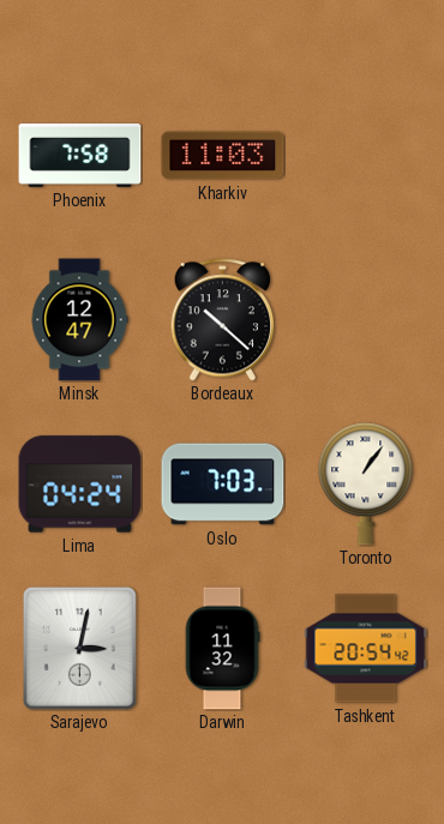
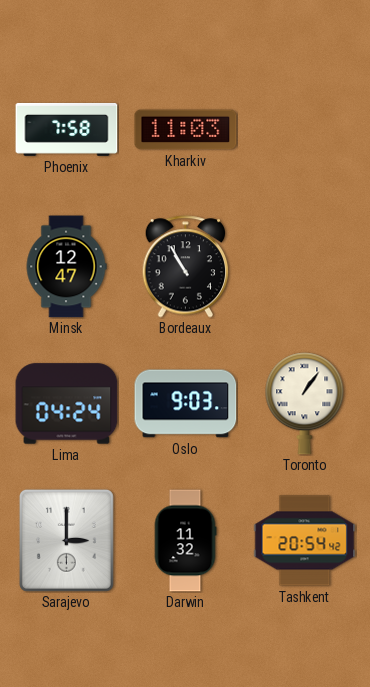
Bordeaux: 10:22 -> 10:55
Oslo: 7:03 -> 9:03
Sarajevo: 3:02 -> 3:00
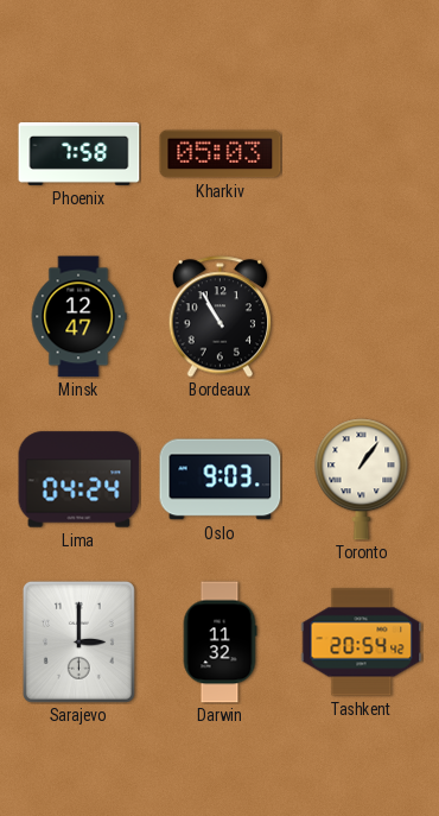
Kharkiv: 11:03 -> 05:03
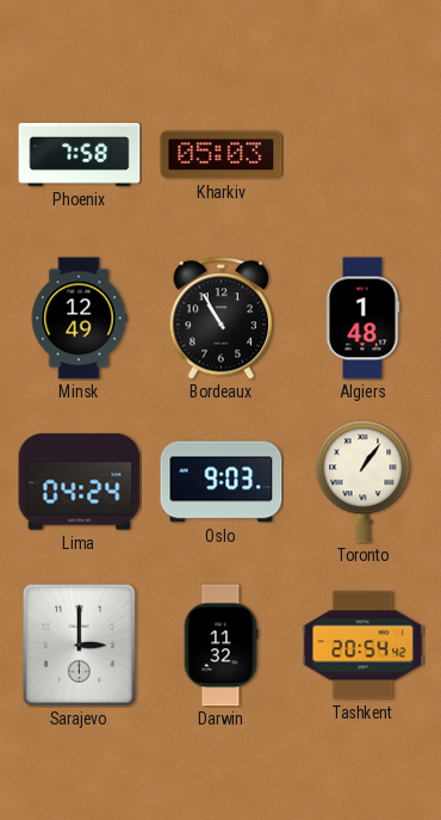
Minsk: 12:47 -> 12:49
Algiers: none -> 1:48
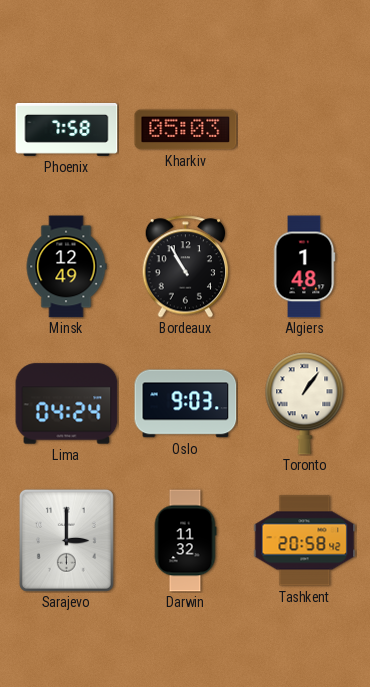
Tashkent: 20:54 -> 20:58
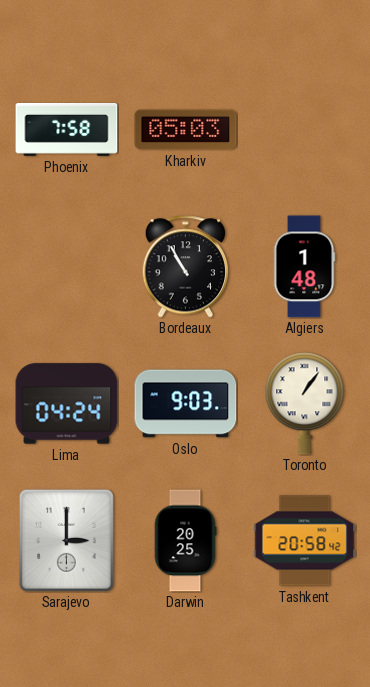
Minsk: 12:49 -> none
Darwin: 11:32 -> 20:25
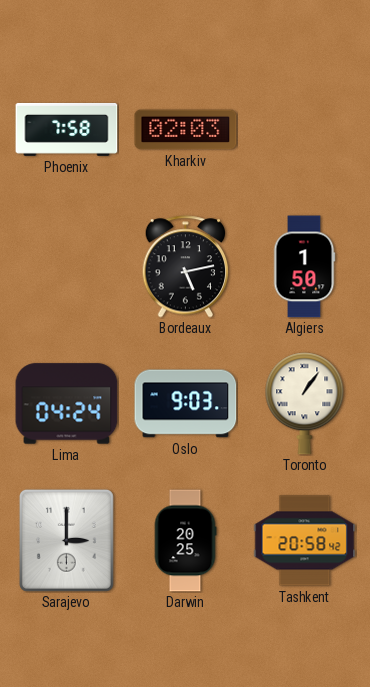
Kharkiv: 05:03 -> 02:03
Bordeaux: 10:55 -> 5:13
Algiers: 1:48 -> 1:50
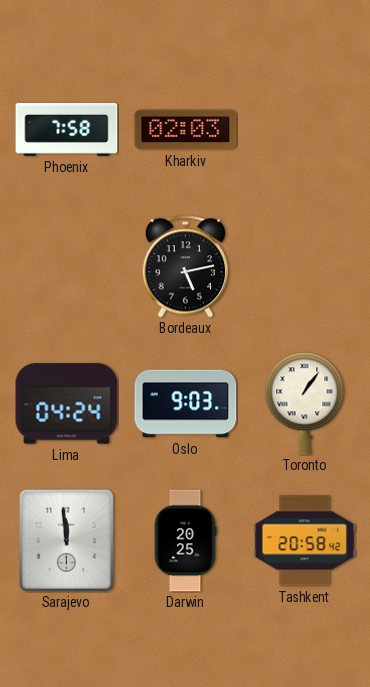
Algiers: 1:50 -> none
Sarajevo: 3:00 -> 11:59
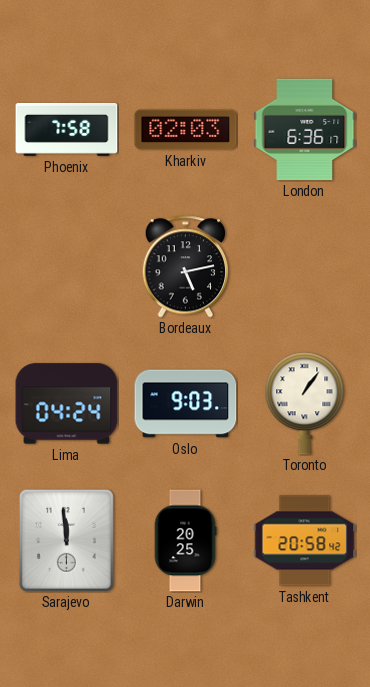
London: none -> 6:36
